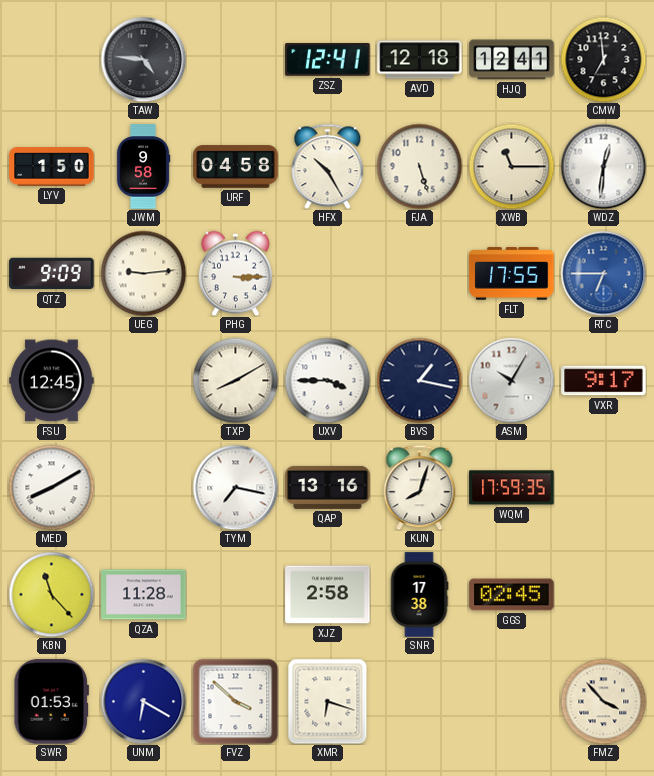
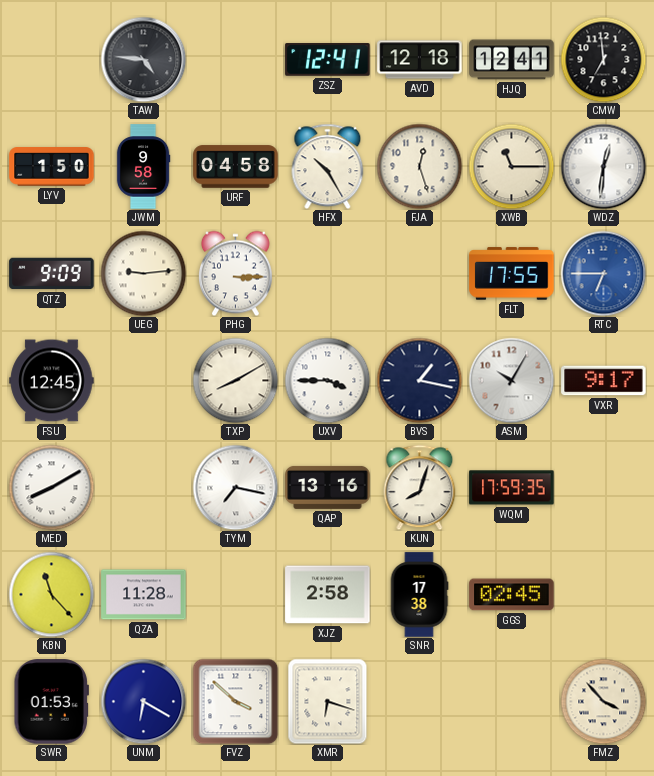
FJA: 5:27 -> 12:27
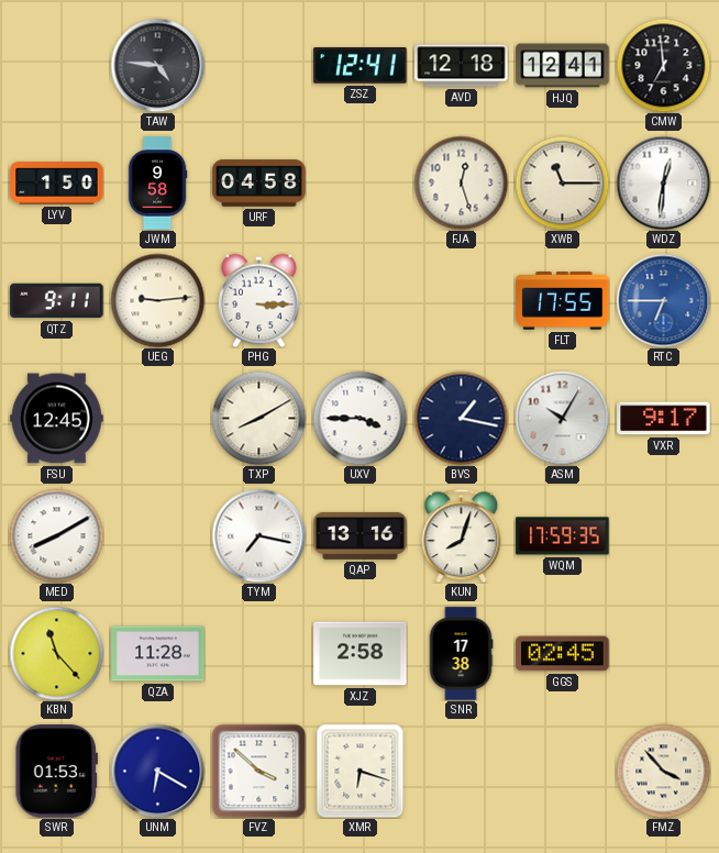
HFX: 10:25 -> none
QTZ: 9:09 -> 9:11
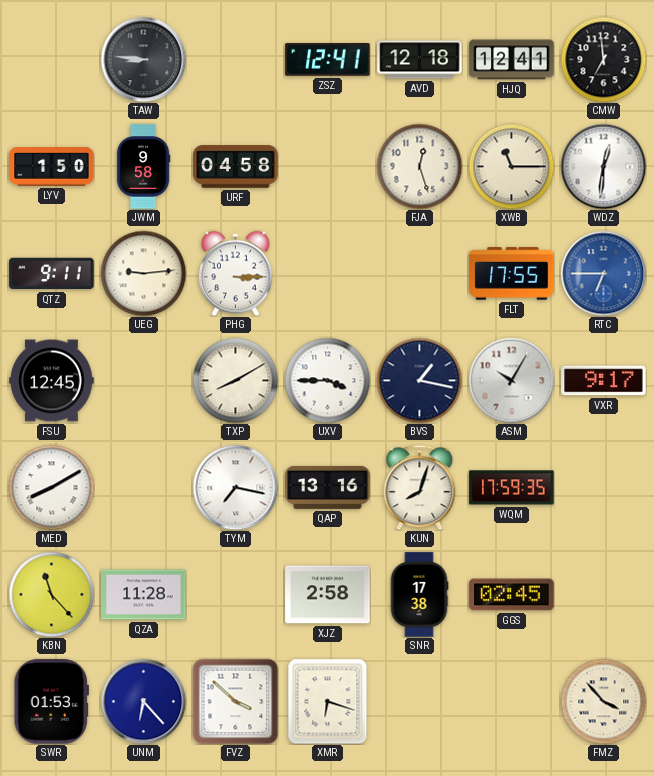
TAW: 4:46 -> 8:46
UNM: 6:20 -> 6:23
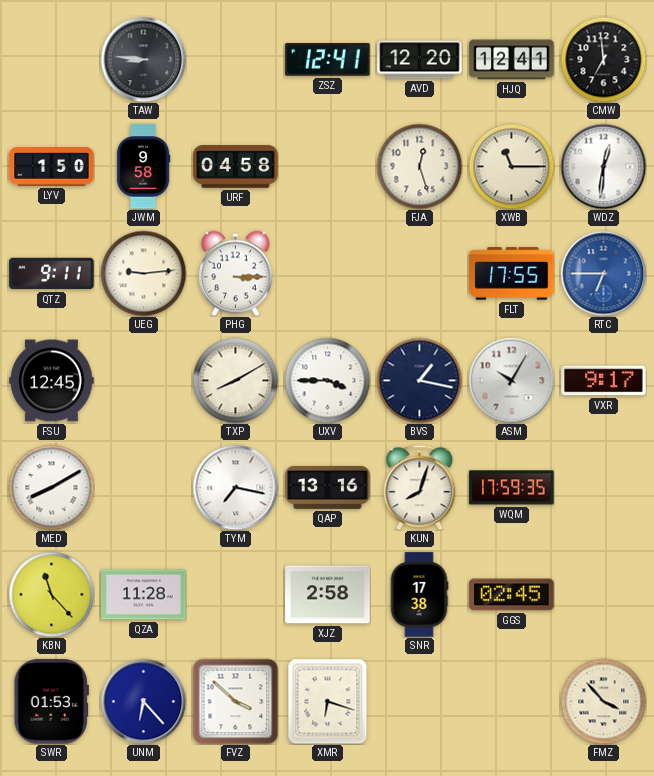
AVD: 12:18 -> 12:20
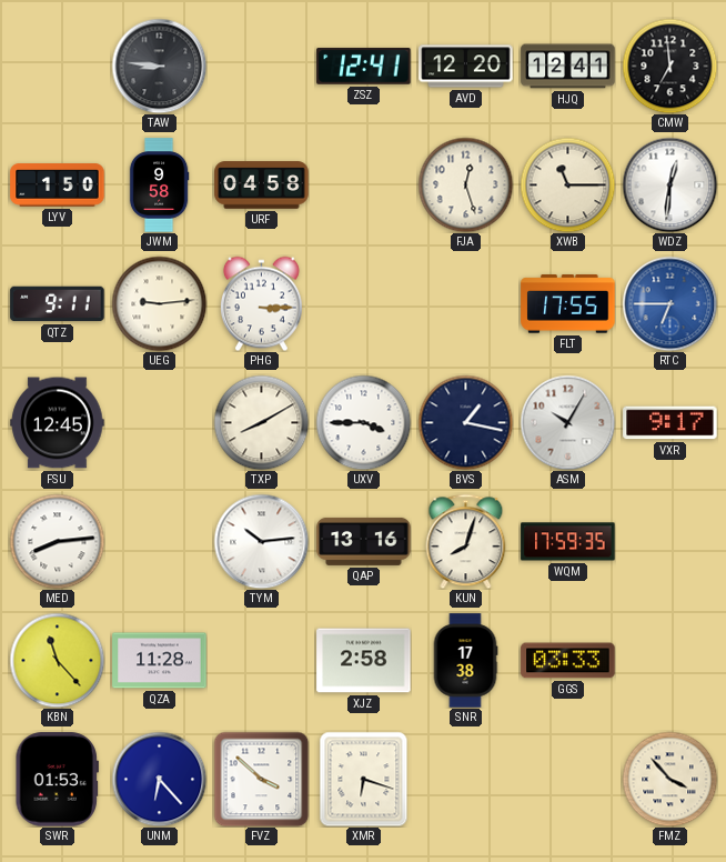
MED: 8:10 -> 8:14
TYM: 7:17 -> 10:14
GGS: 02:45 -> 03:33
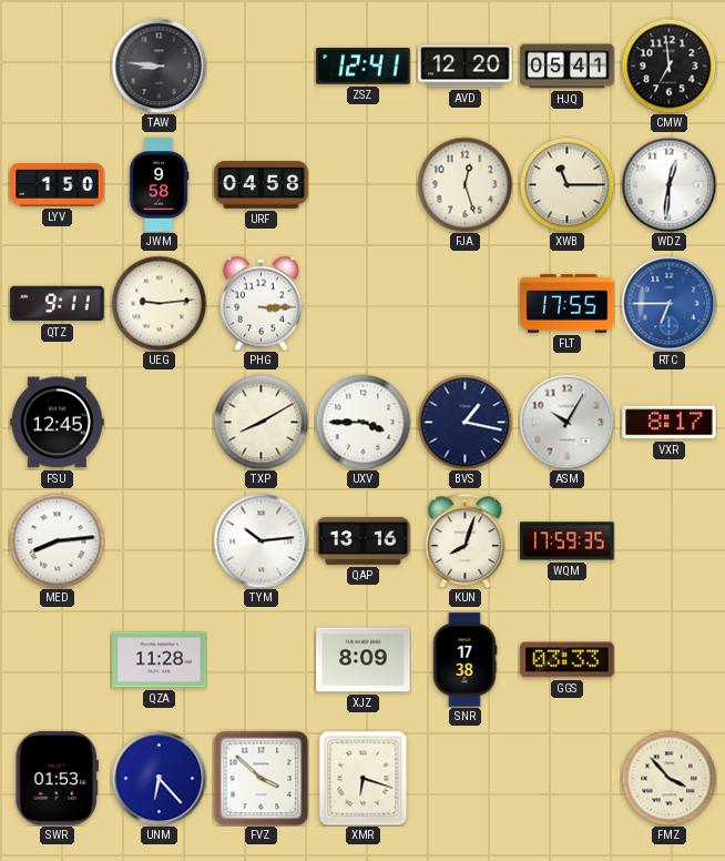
HJQ: 12:41 -> 05:41
VXR: 9:17 -> 8:17
KBN: 11:23 -> none
XJZ: 2:58 -> 8:09
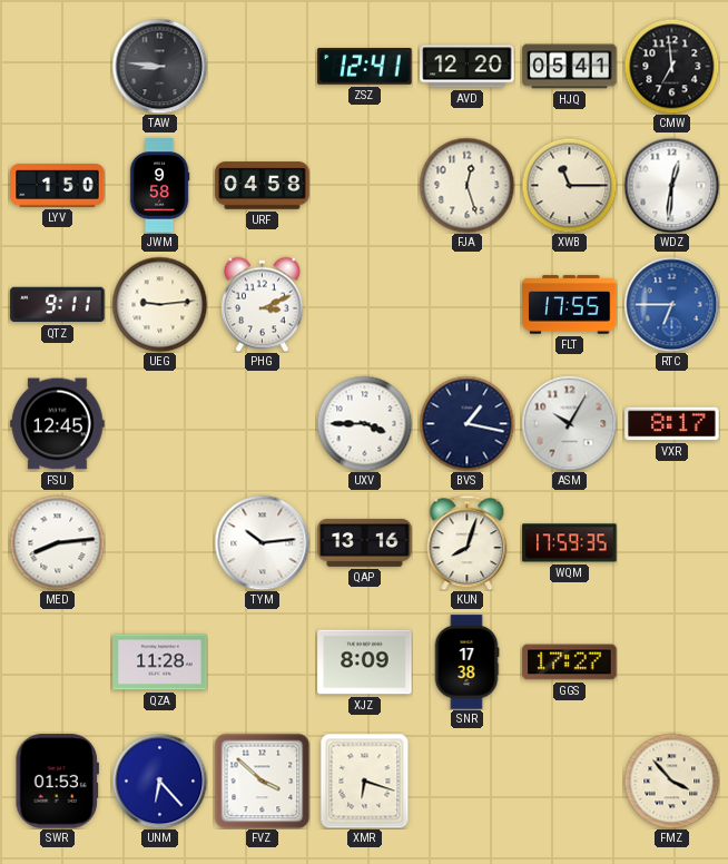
PHG: 3:15 -> 3:11
TXP: 8:10 -> none
GGS: 03:33 -> 17:27
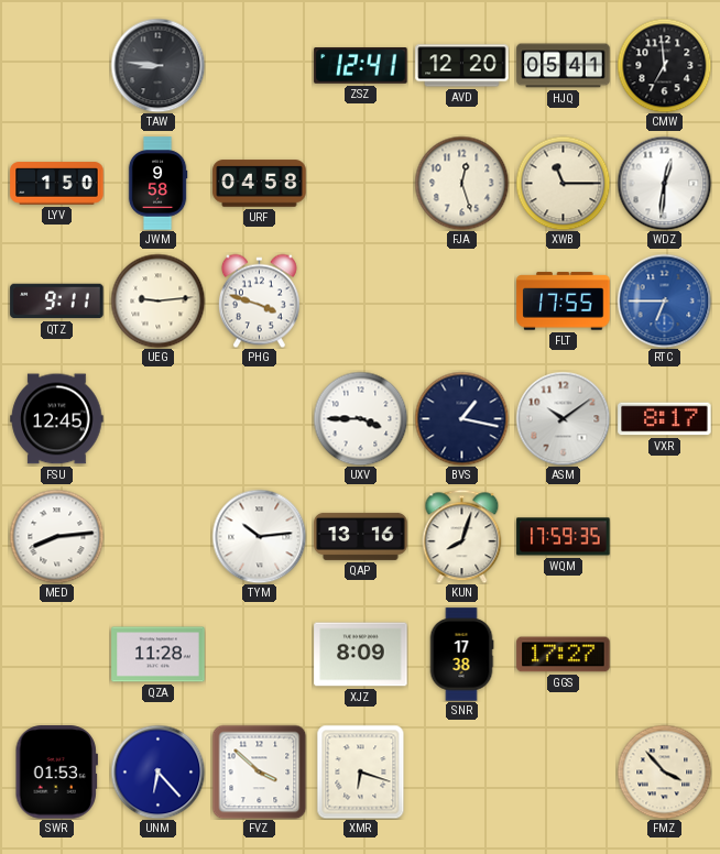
PHG: 3:11 -> 3:48
ASM: 10:05 -> 10:09
